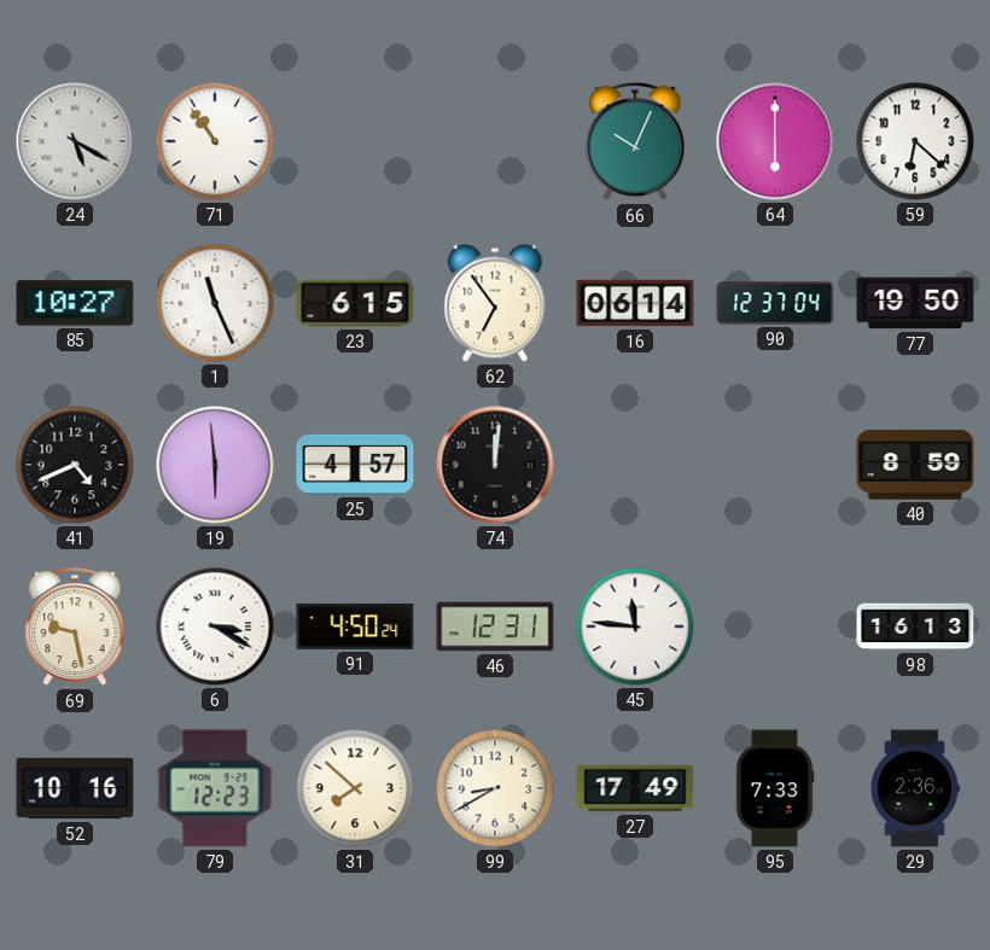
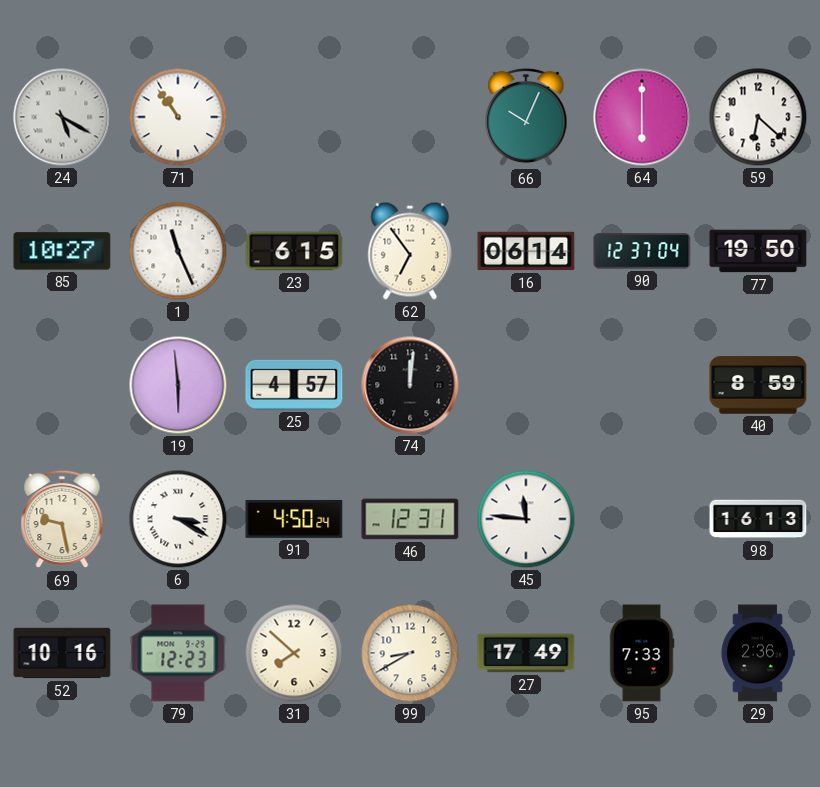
41: 4:41 -> none
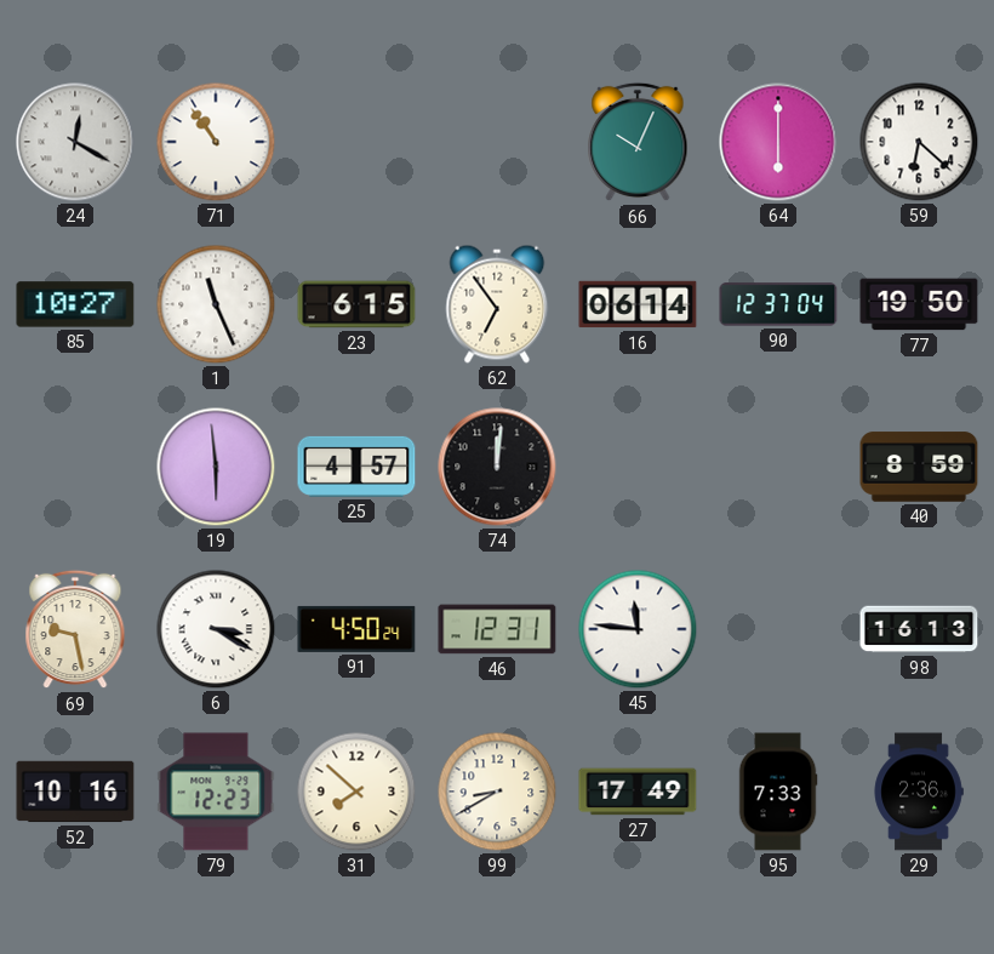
24: 5:20 -> 12:20
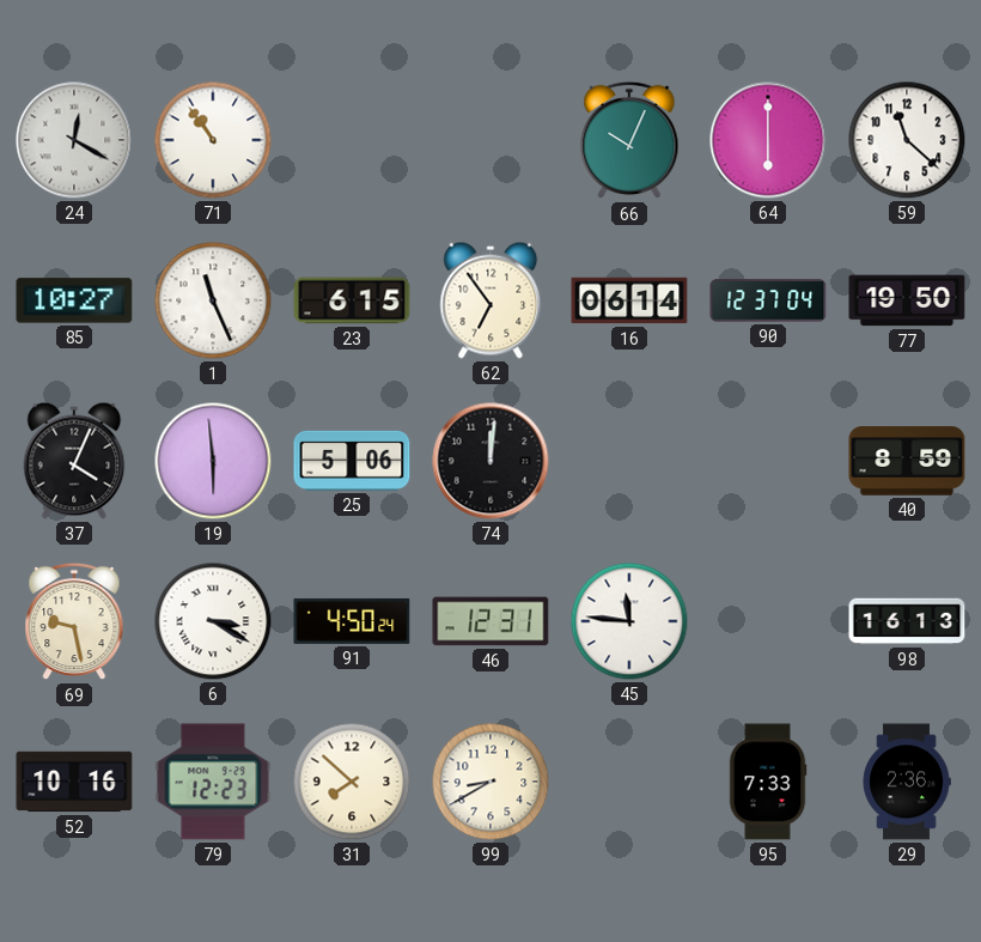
59: 6:22 -> 11:22
37: none -> 4:04
25: 4:57 -> 5:06
27: 17:49 -> none
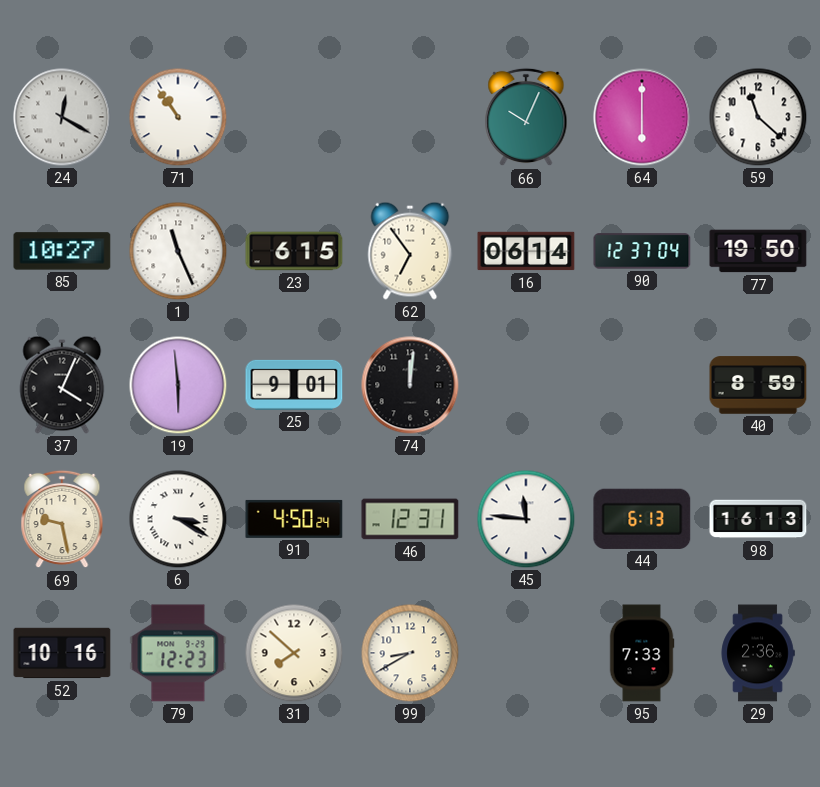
25: 5:06 -> 9:01
44: none -> 6:13
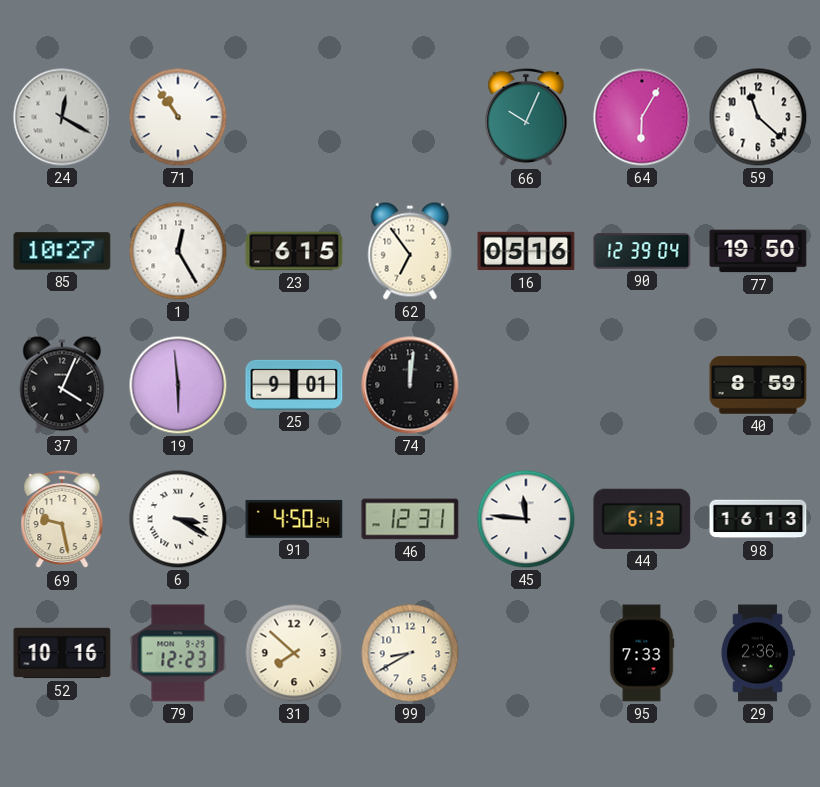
64: 6:00 -> 6:05
1: 11:26 -> 12:25
16: 06:14 -> 05:16
90: 12:37 -> 12:39
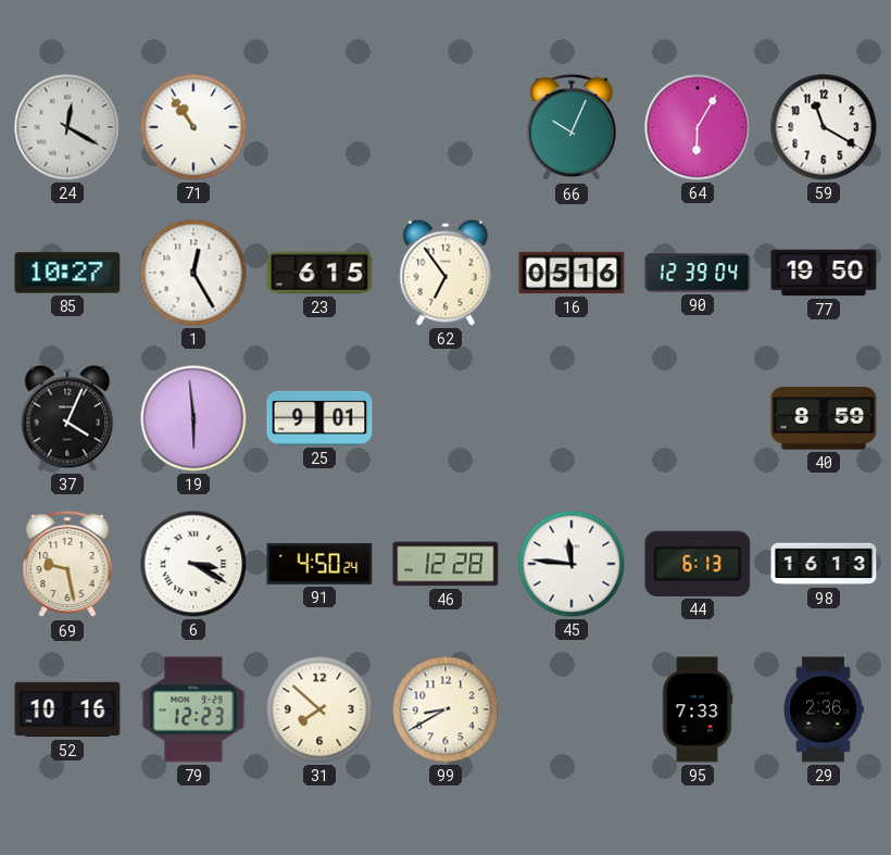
59: 11:22 -> 11:20
74: 12:01 -> none
46: 12:31 -> 12:28
